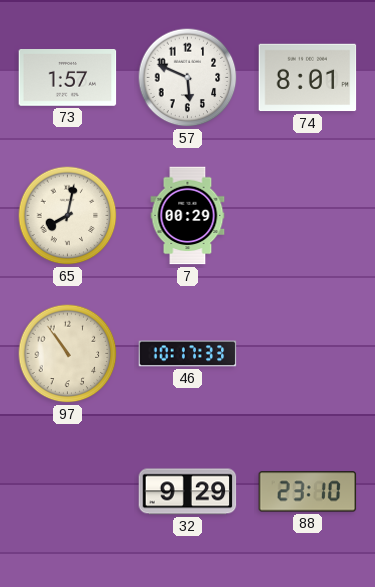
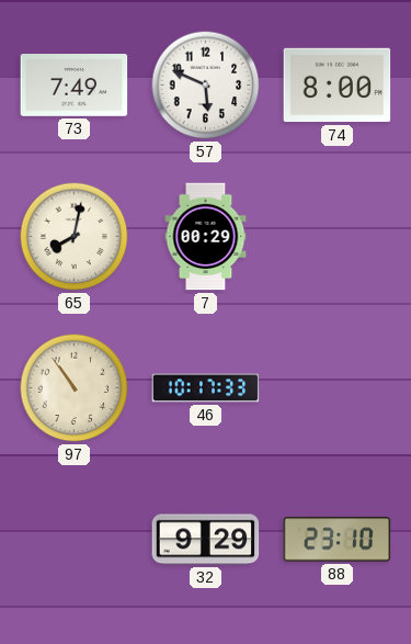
73: 1:57 -> 7:49
74: 8:01 -> 8:00
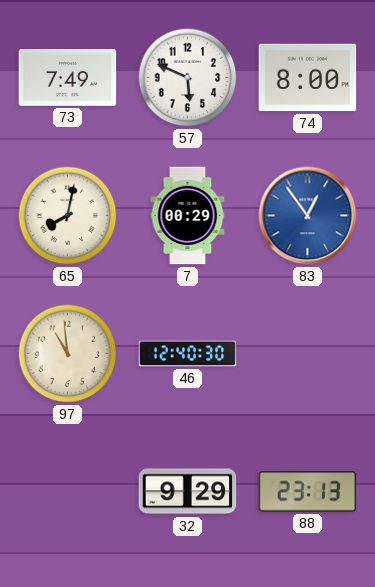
83: none -> 12:54
97: 10:54 -> 10:59
46: 10:17 -> 12:40
88: 23:10 -> 23:13
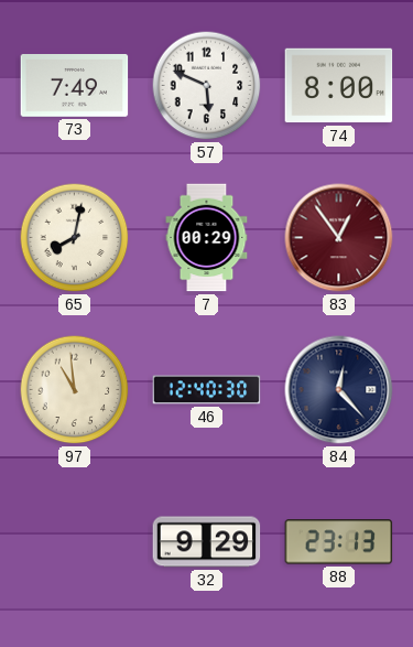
83 dial: blue -> burgundy
84: none -> 12:23
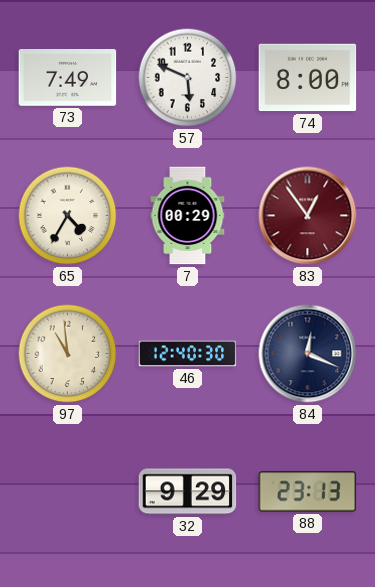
65: 8:02 -> 4:35
84: 12:23 -> 12:19
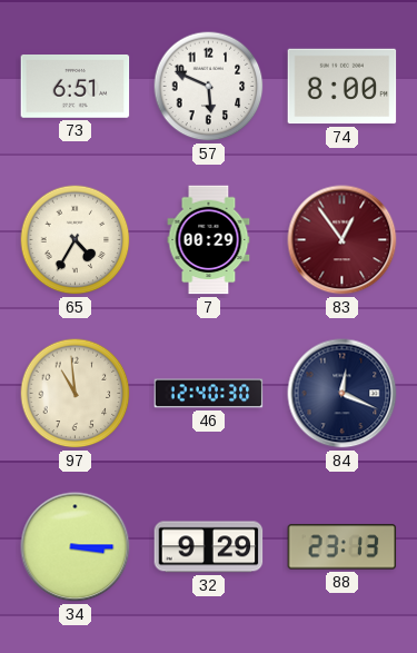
73: 7:49 -> 6:51
34: none -> 3:15
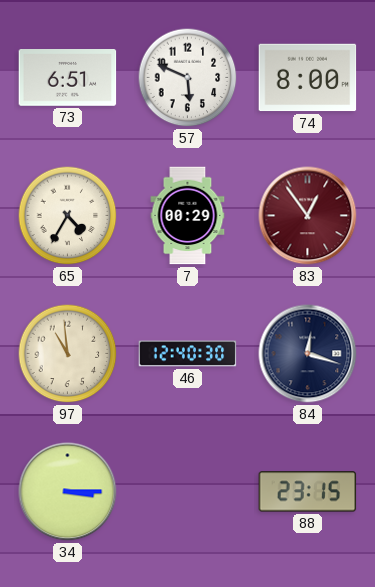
84: 12:19 -> 12:18
32: 9:29 -> none
88: 23:13 -> 23:15
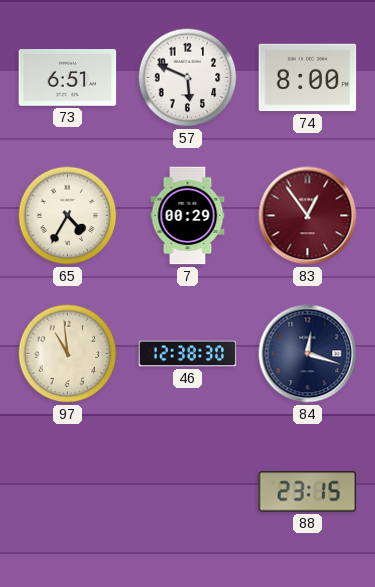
46: 12:40 -> 12:38
34: 3:15 -> none
